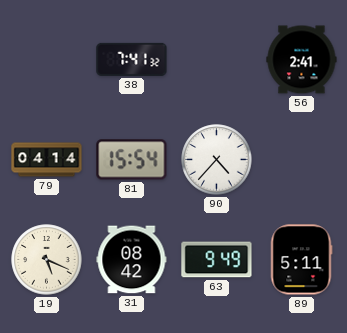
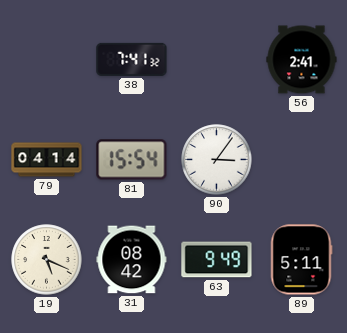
90: 4:37 -> 3:06
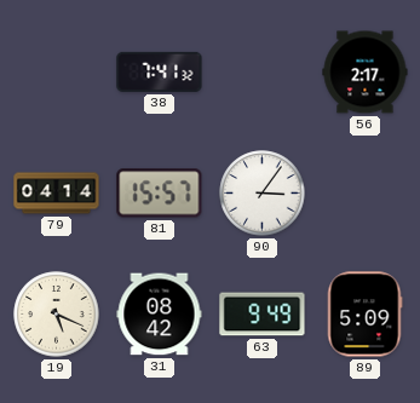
56: 2:41 -> 2:17
81: 15:54 -> 15:57
89: 5:11 -> 5:09
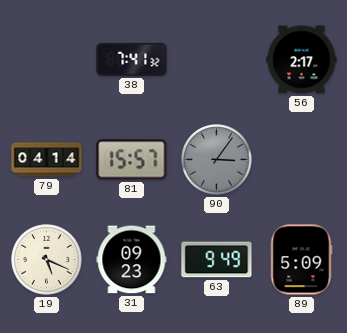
90 dial: white -> grey
31: 08:42 -> 09:23
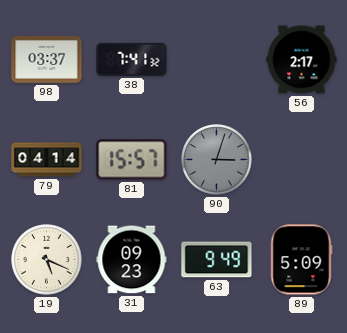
98: none -> 03:37
90: 3:06 -> 3:03
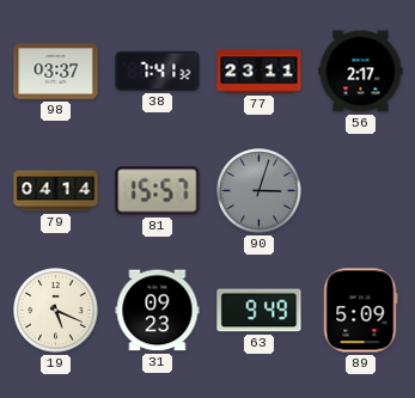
77: none -> 23:11
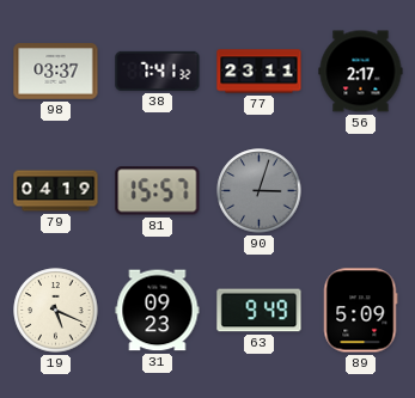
79: 04:14 -> 04:19
